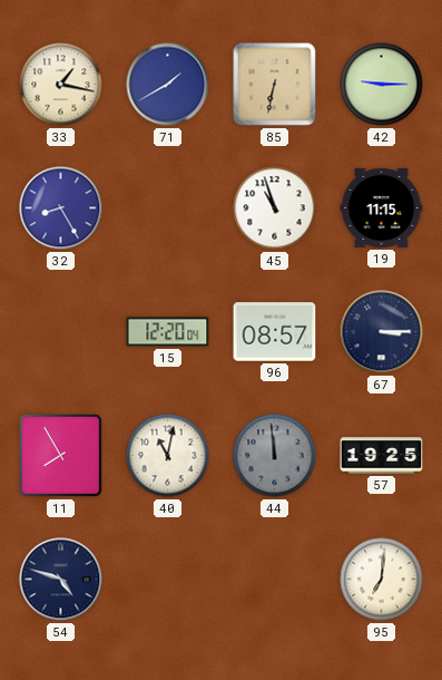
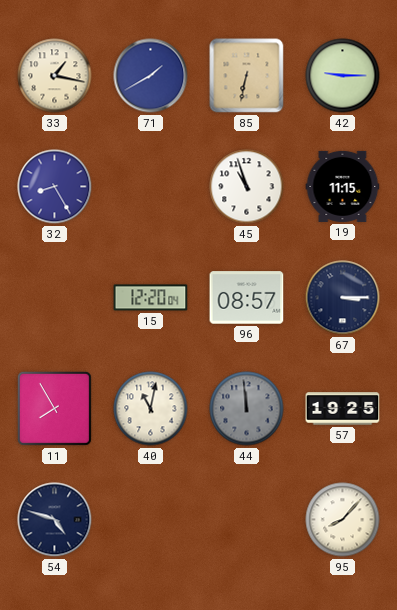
95: 7:01 -> 8:07
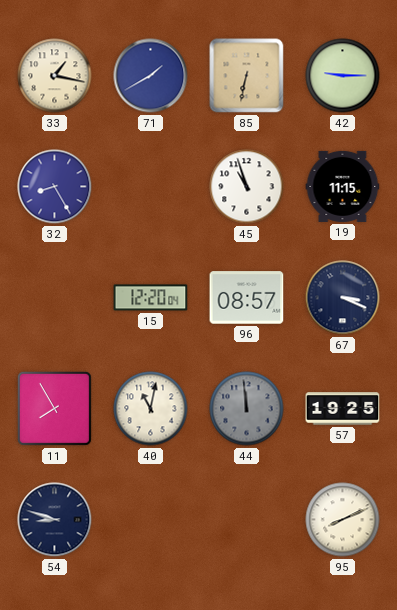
67: 3:15 -> 3:19
54: 4:48 -> 8:48
95: 8:07 -> 8:11
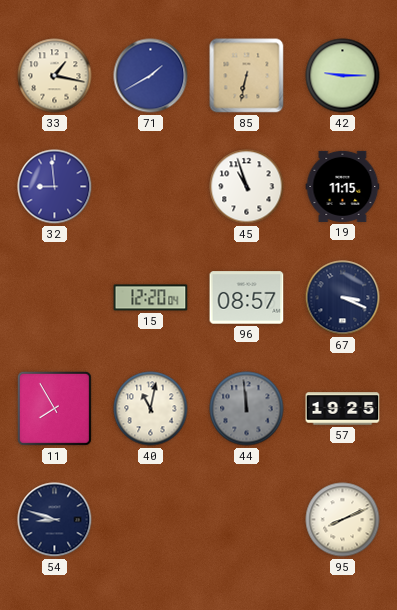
32: 8:25 -> 8:59
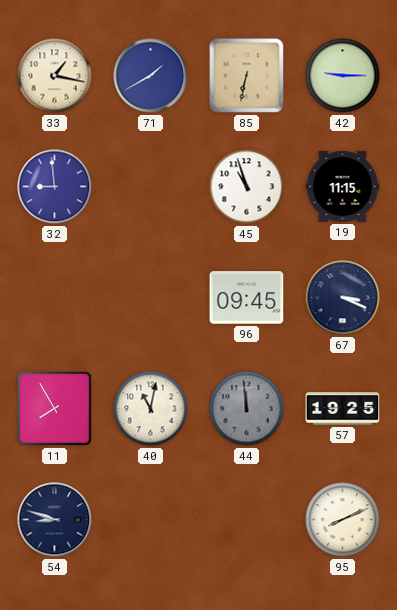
15: 12:20 -> none
96: 08:57 -> 09:45
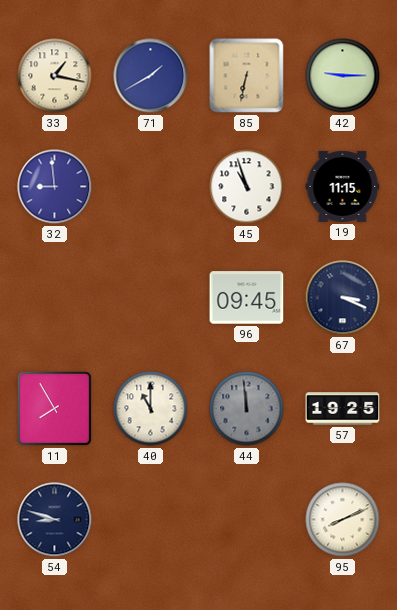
40: 11:02 -> 11:00
